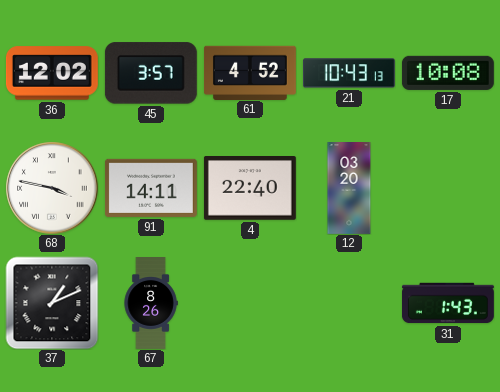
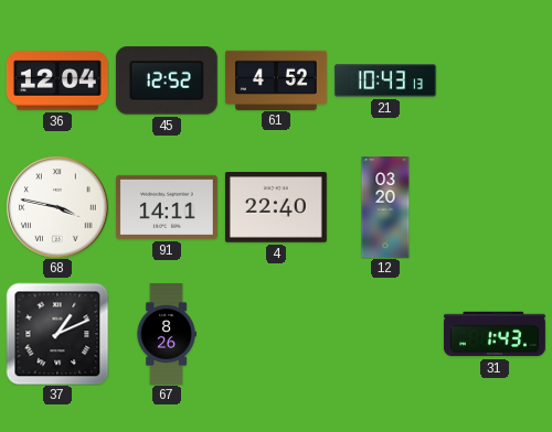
36: 12:02 -> 12:04
45: 3:57 -> 12:52
17: 10:08 -> none
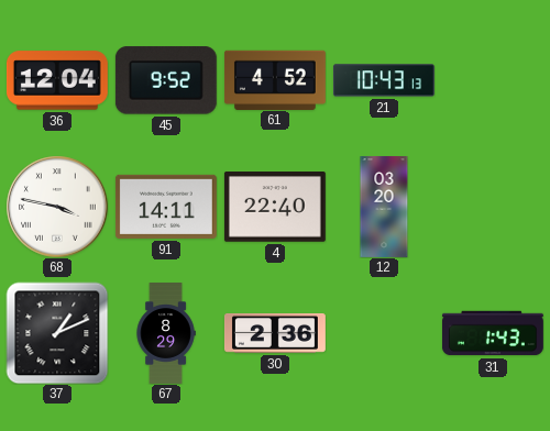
45: 12:52 -> 9:52
67: 8:26 -> 8:29
30: none -> 2:36
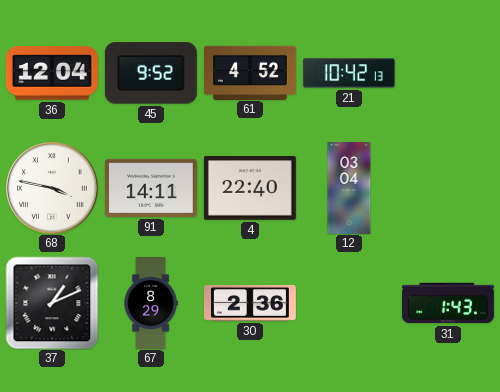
21: 10:43 -> 10:42
12: 03:20 -> 03:04
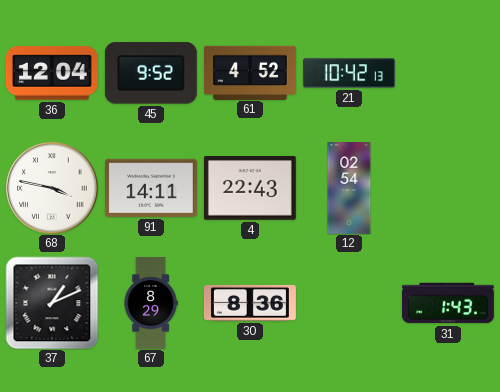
4: 22:40 -> 22:43
12: 03:04 -> 02:54
30: 2:36 -> 8:36
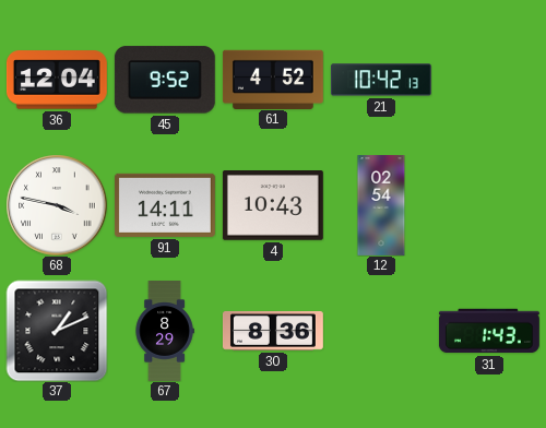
4: 22:43 -> 10:43
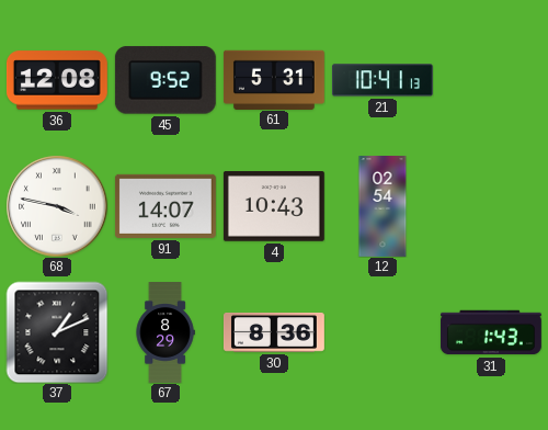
36: 12:04 -> 12:08
61: 4:52 -> 5:31
21: 10:42 -> 10:41
91: 14:11 -> 14:07
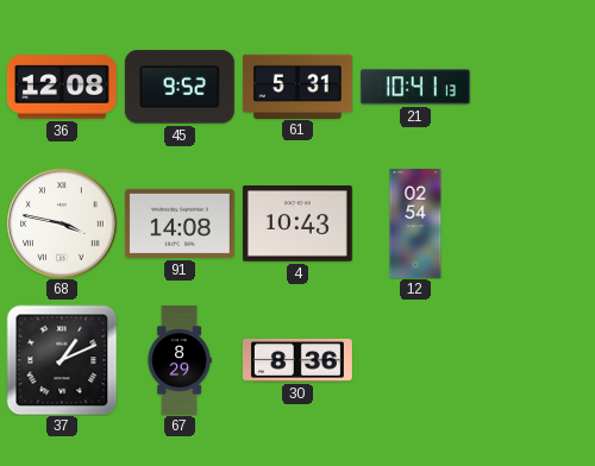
91: 14:07 -> 14:08
31: 1:43 -> none
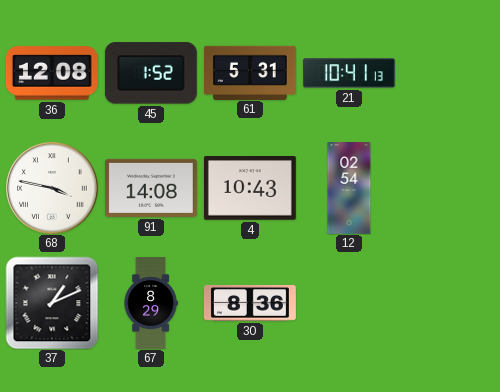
45: 9:52 -> 1:52
